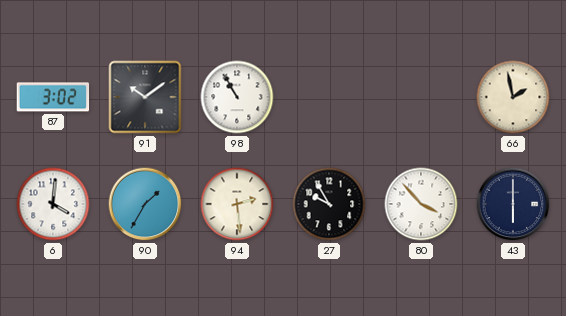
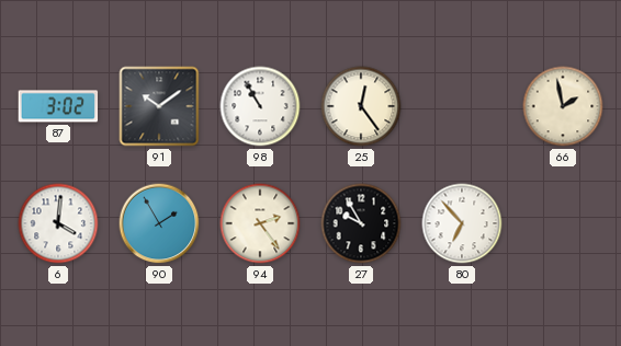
25: none -> 12:24
90: 1:35 -> 1:55
94: 2:29 -> 2:24
80: 3:53 -> 6:53
43: 6:00 -> none
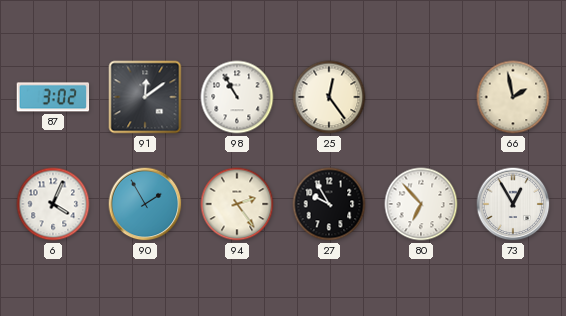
91: 10:09 -> 12:09
6: 4:01 -> 4:04
73: none -> 12:55
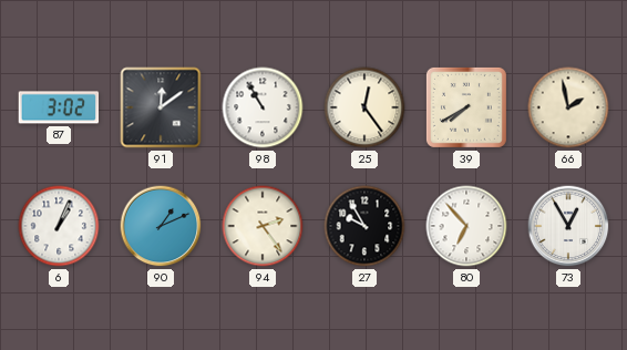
39: none -> 7:40
6: 4:04 -> 1:04
90: 1:55 -> 1:11
